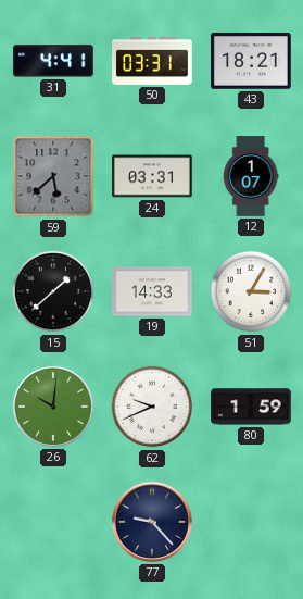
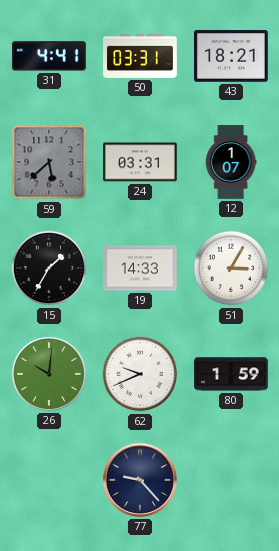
15: 1:38 -> 1:35
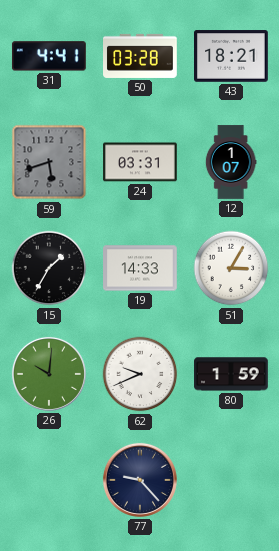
50: 03:31 -> 03:28
59: 5:38 -> 5:42
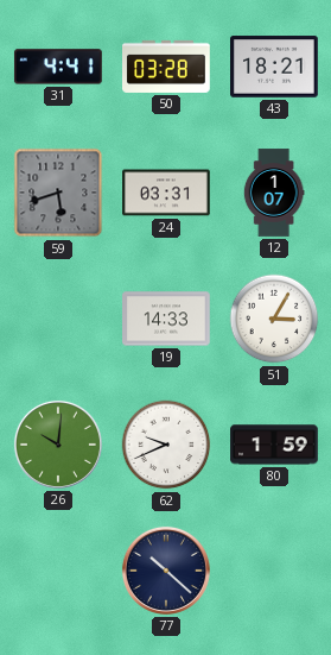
15: 1:35 -> none
77: 9:23 -> 10:22
